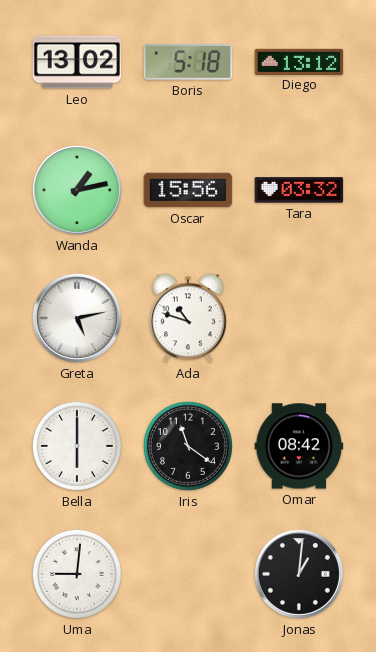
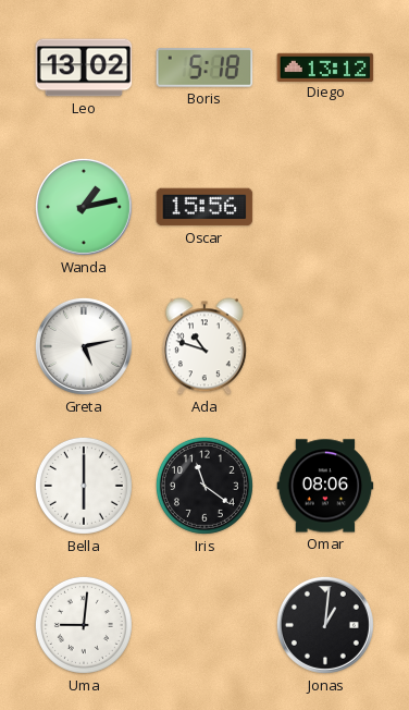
Tara: 03:32 -> none
Omar: 08:42 -> 08:06
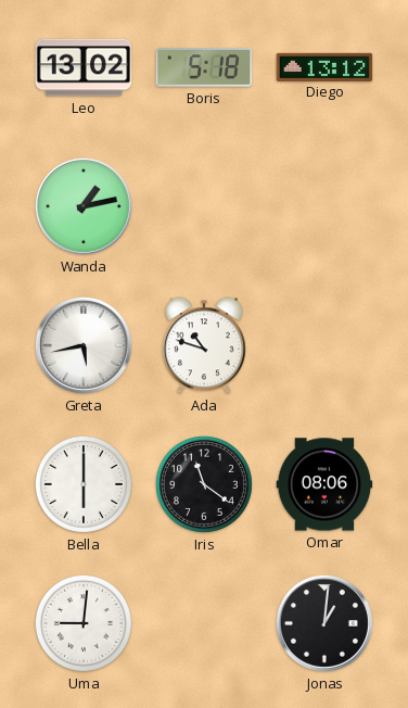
Oscar: 15:56 -> none
Greta: 5:13 -> 5:43
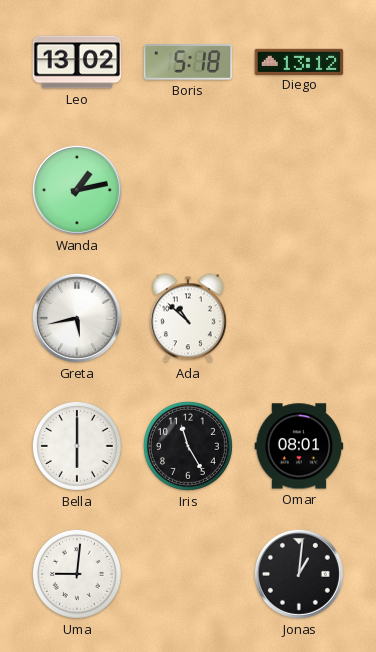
Ada: 10:48 -> 10:52
Iris: 11:21 -> 11:25
Omar: 08:06 -> 08:01
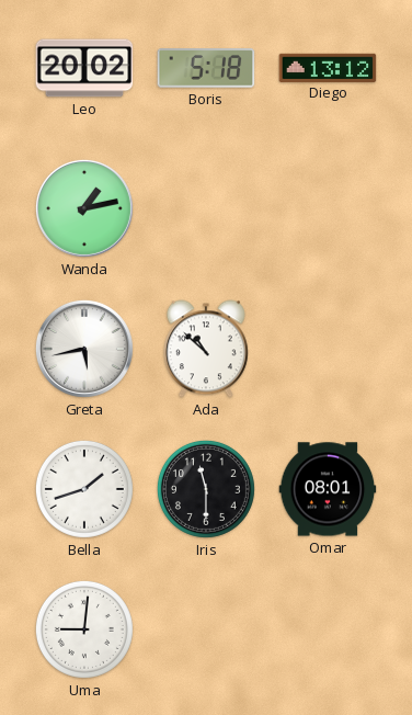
Leo: 13:02 -> 20:02
Bella: 6:00 -> 1:42
Iris: 11:25 -> 11:30
Jonas: 1:01 -> none
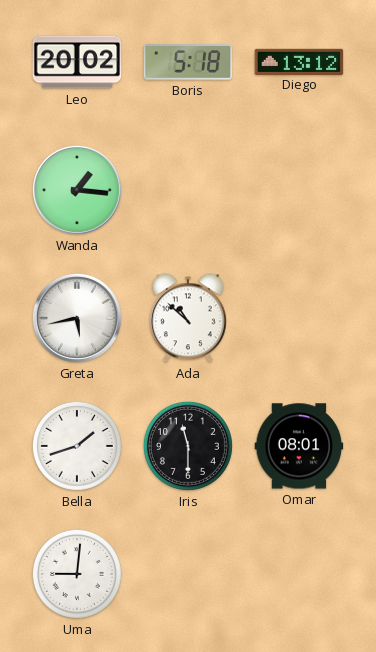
Wanda: 1:13 -> 1:16
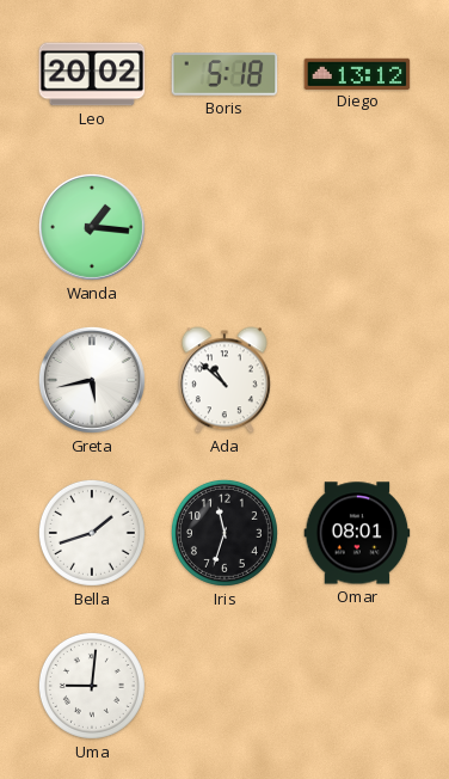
Iris: 11:30 -> 11:33
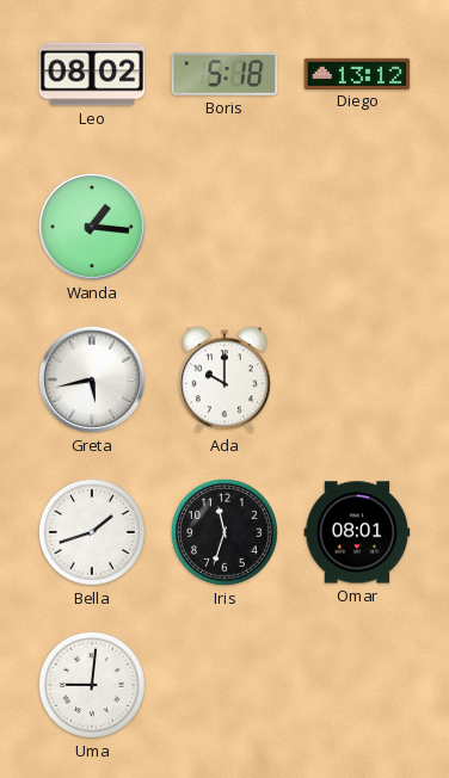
Leo: 20:02 -> 08:02
Ada: 10:52 -> 10:00
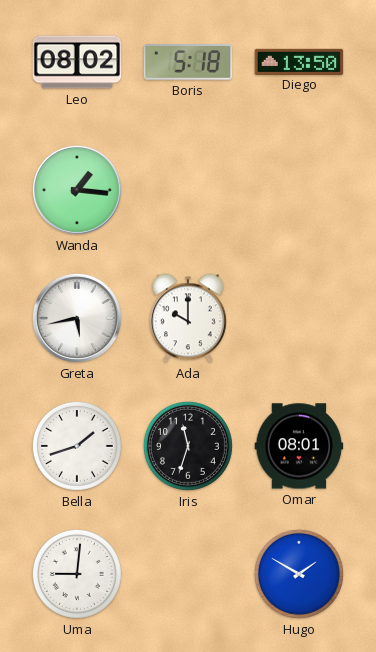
Diego: 13:12 -> 13:50
Hugo: none -> 1:50
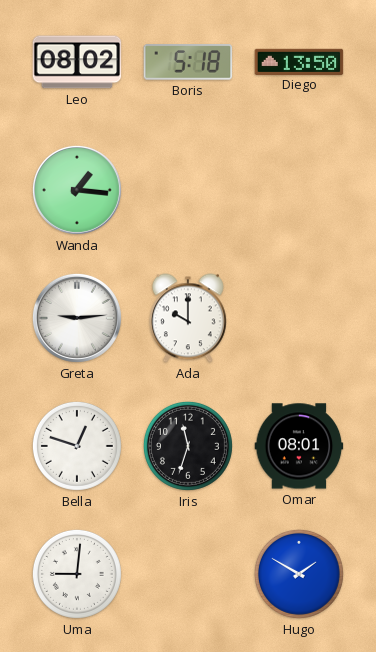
Greta: 5:43 -> 9:14
Bella: 1:42 -> 12:48
